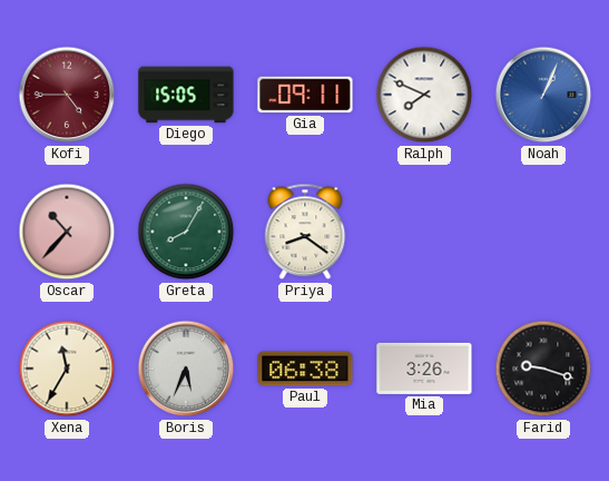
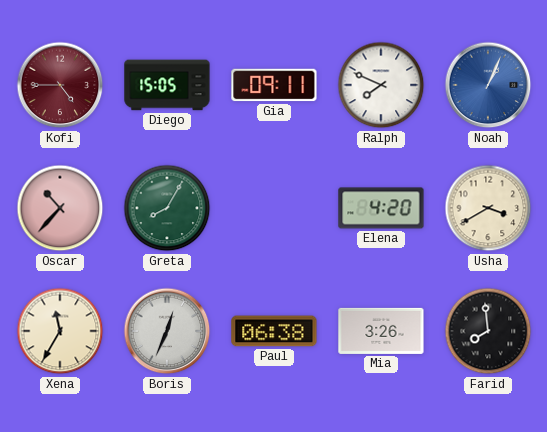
Priya: 8:21 -> none
Elena: none -> 4:20
Usha: none -> 3:40
Boris: 5:34 -> 12:34
Farid: 9:18 -> 7:59
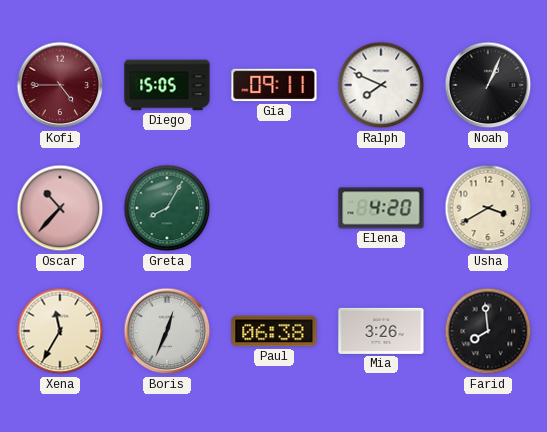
Noah dial: blue -> black
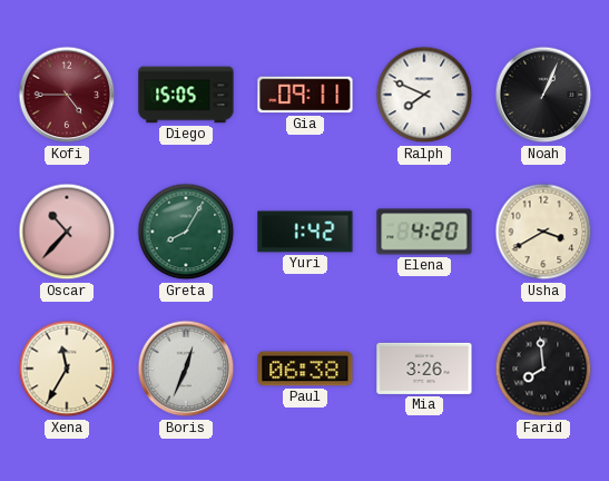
Yuri: none -> 1:42
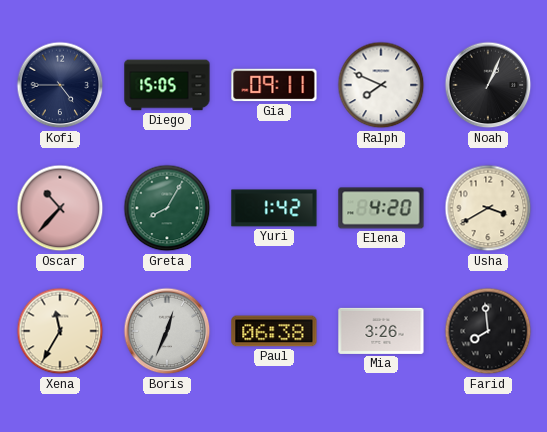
Kofi dial: burgundy -> navy
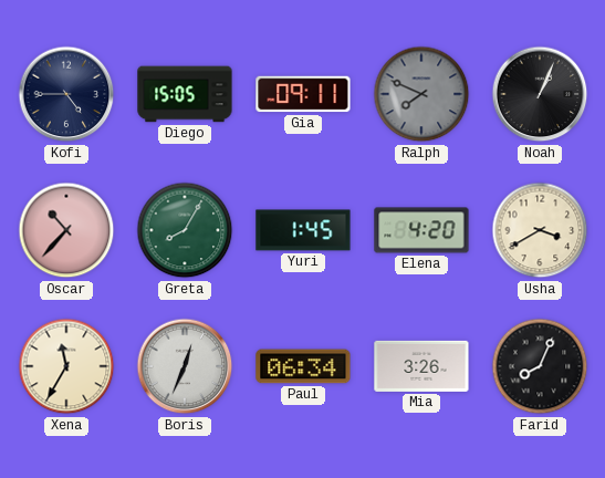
Ralph dial: white -> grey
Yuri: 1:42 -> 1:45
Paul: 06:38 -> 06:34
Farid: 7:59 -> 8:04
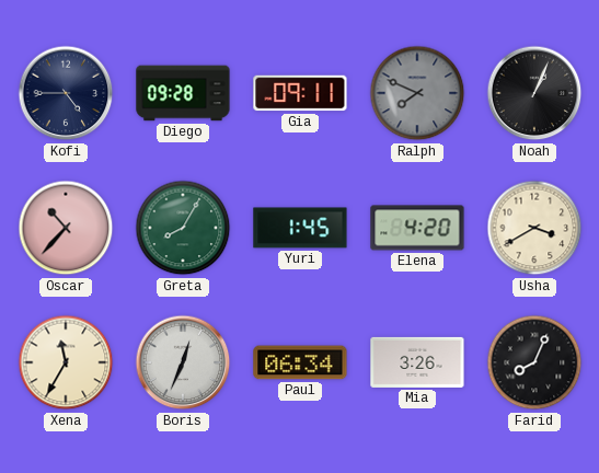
Diego: 15:05 -> 09:28
